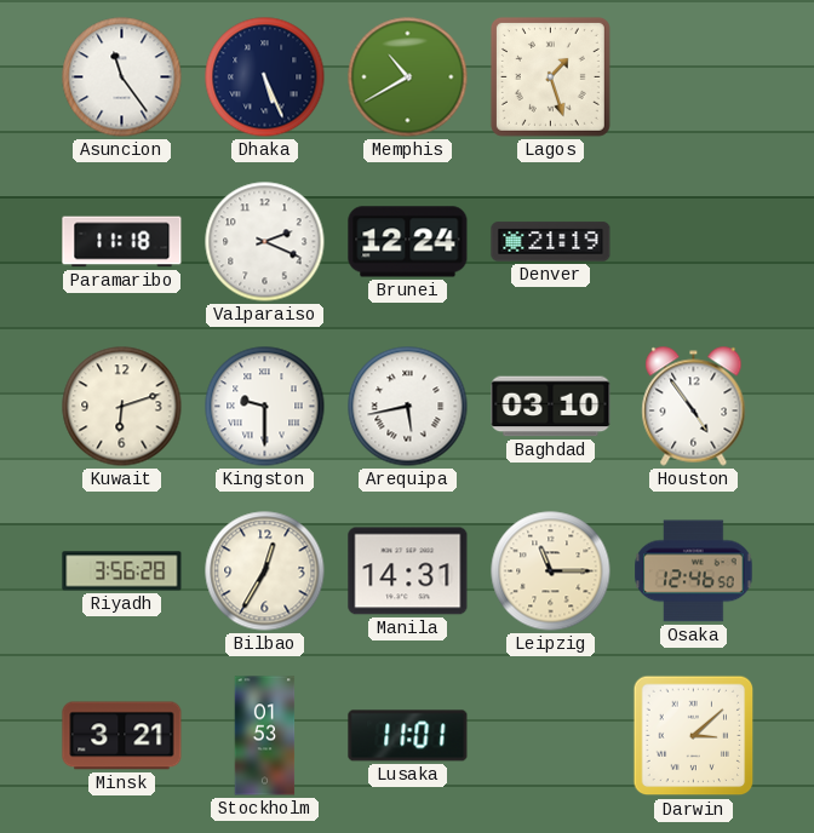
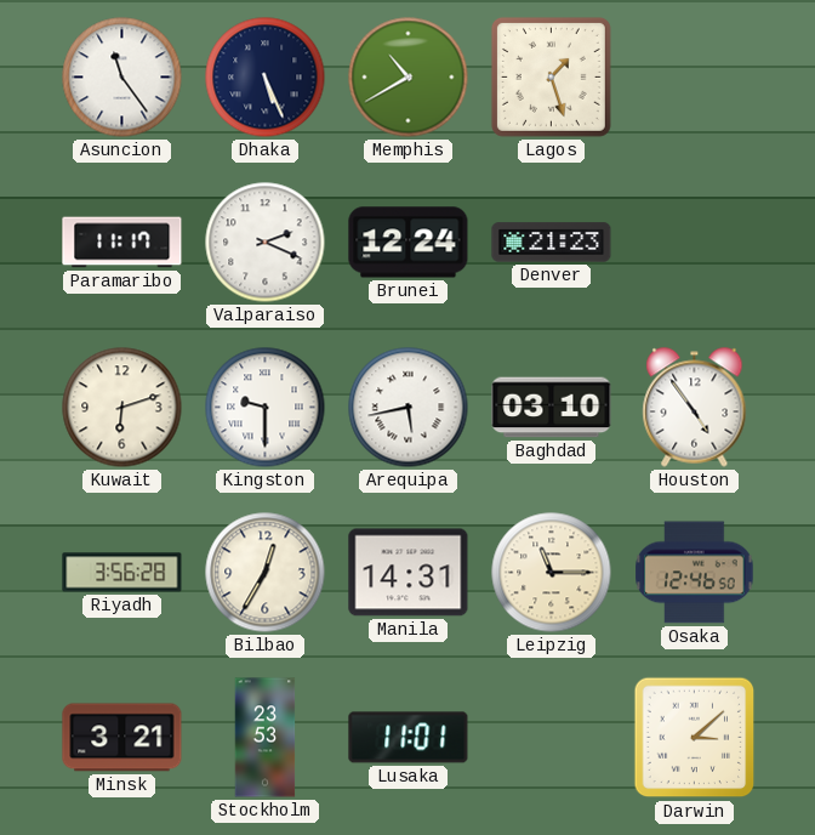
Paramaribo: 11:18 -> 11:17
Denver: 21:19 -> 21:23
Stockholm: 01:53 -> 23:53
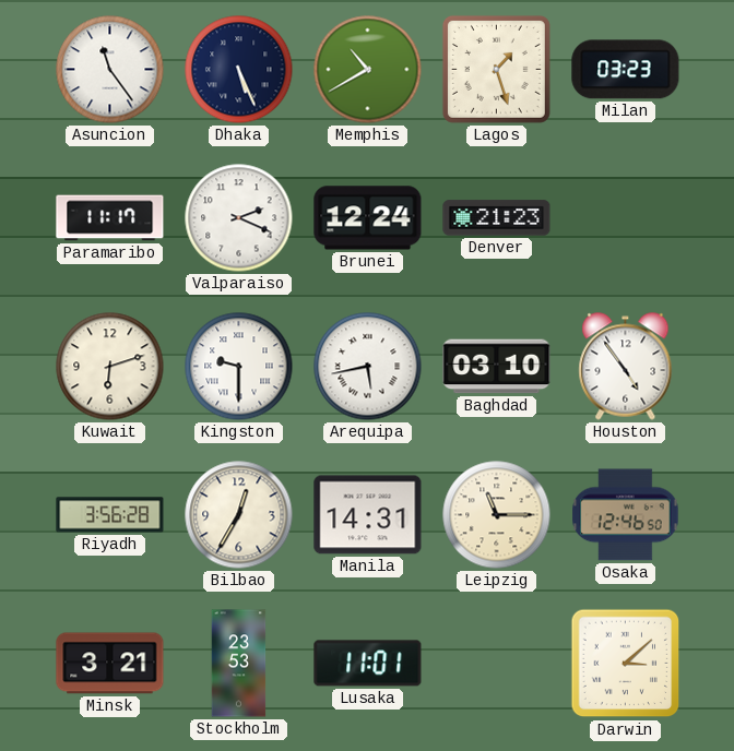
Milan: none -> 03:23
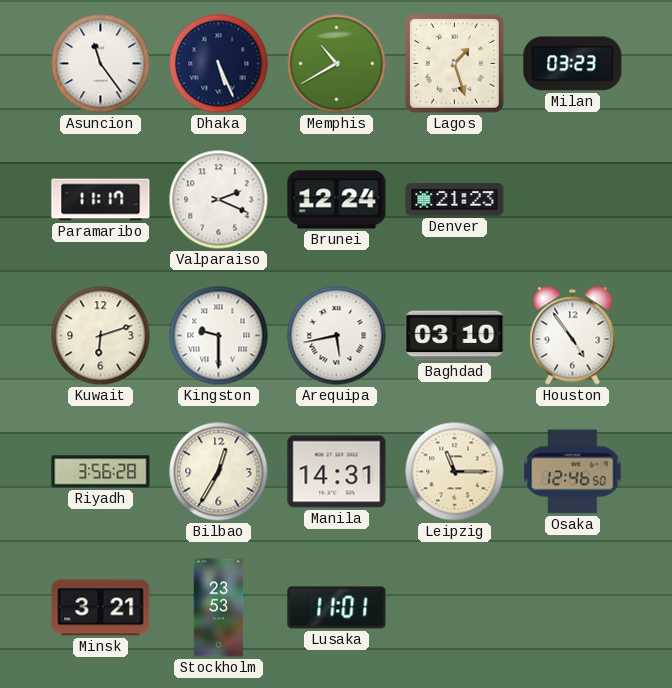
Darwin: 3:08 -> none
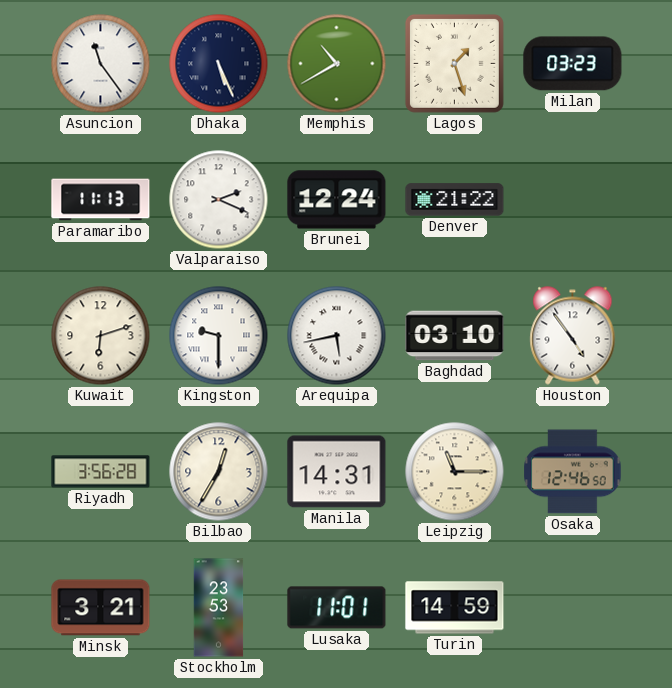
Paramaribo: 11:17 -> 11:13
Denver: 21:23 -> 21:22
Turin: none -> 14:59
